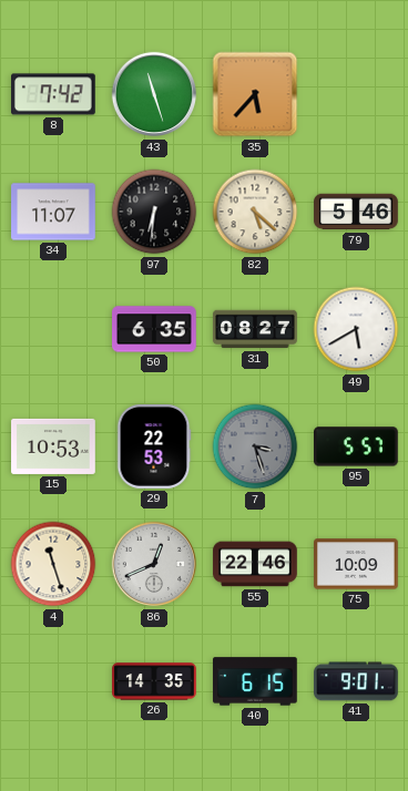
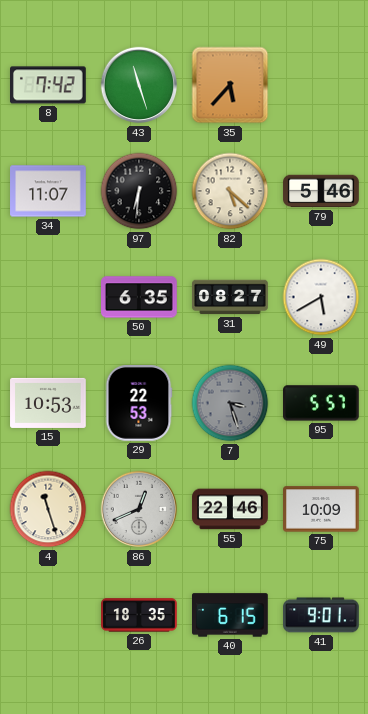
26: 14:35 -> 18:35
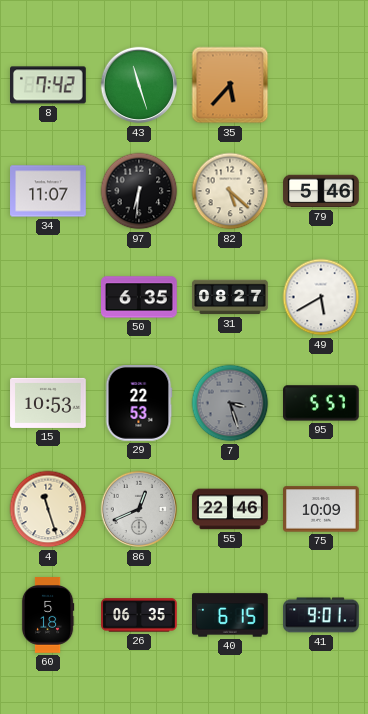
60: none -> 5:18
26: 18:35 -> 06:35
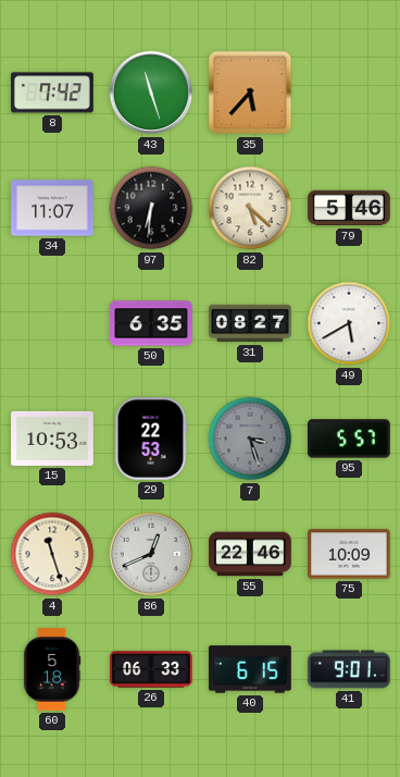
26: 06:35 -> 06:33
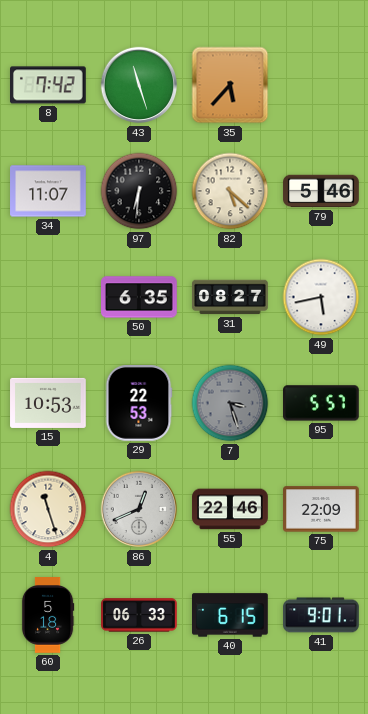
49: 5:40 -> 5:43
75: 10:09 -> 22:09
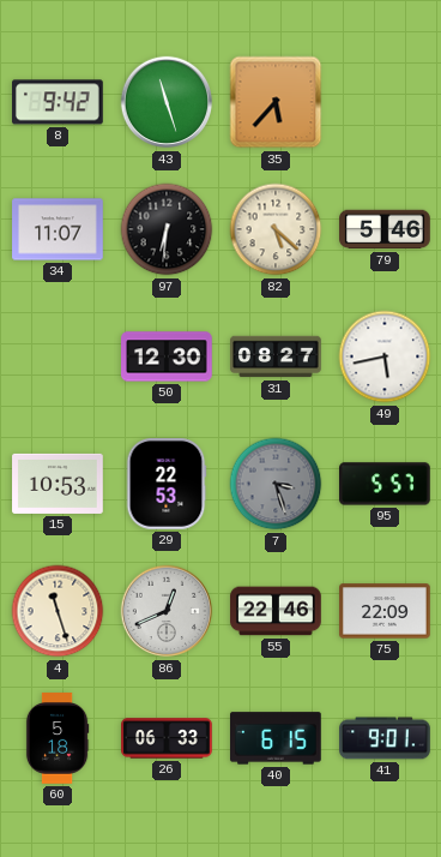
8: 7:42 -> 9:42
50: 6:35 -> 12:30
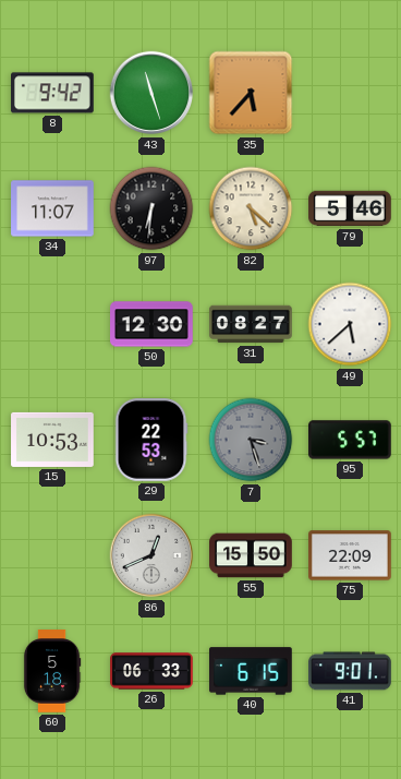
49: 5:43 -> 5:38
4: 11:27 -> none
55: 22:46 -> 15:50
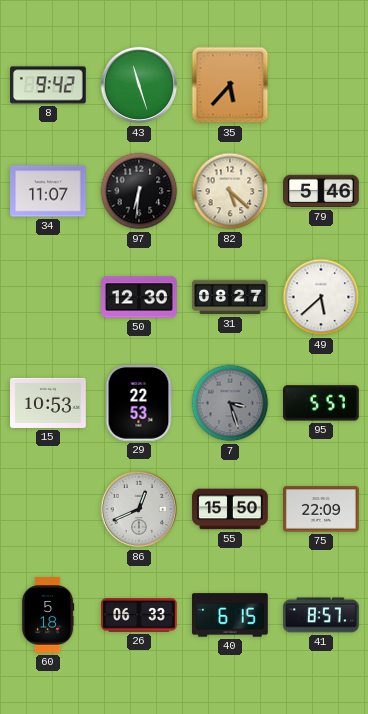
41: 9:01 -> 8:57
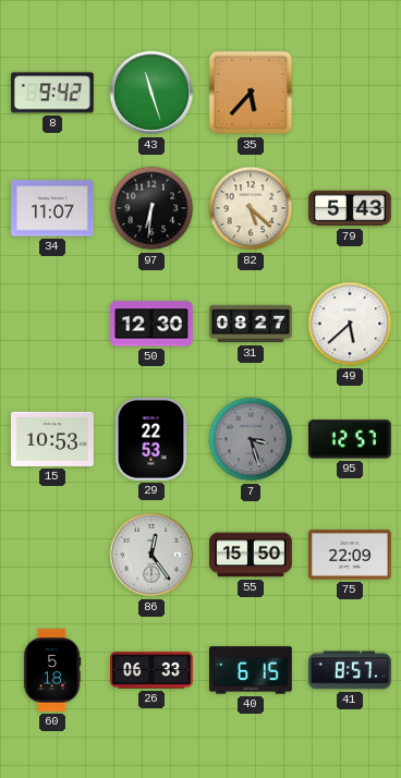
79: 5:46 -> 5:43
95: 5:57 -> 12:57
86: 12:41 -> 12:24
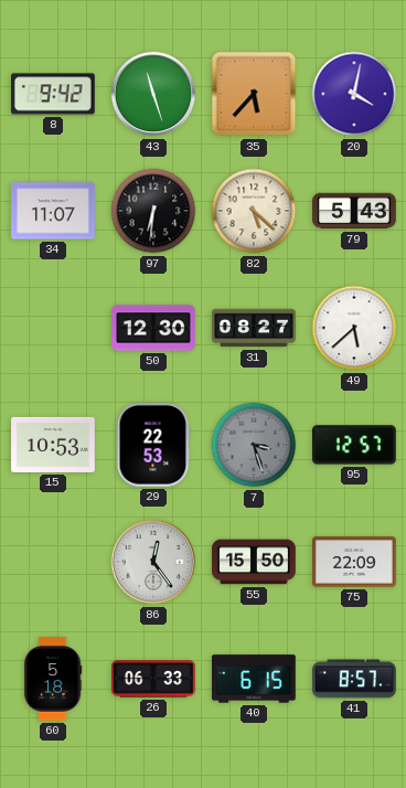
20: none -> 4:02
